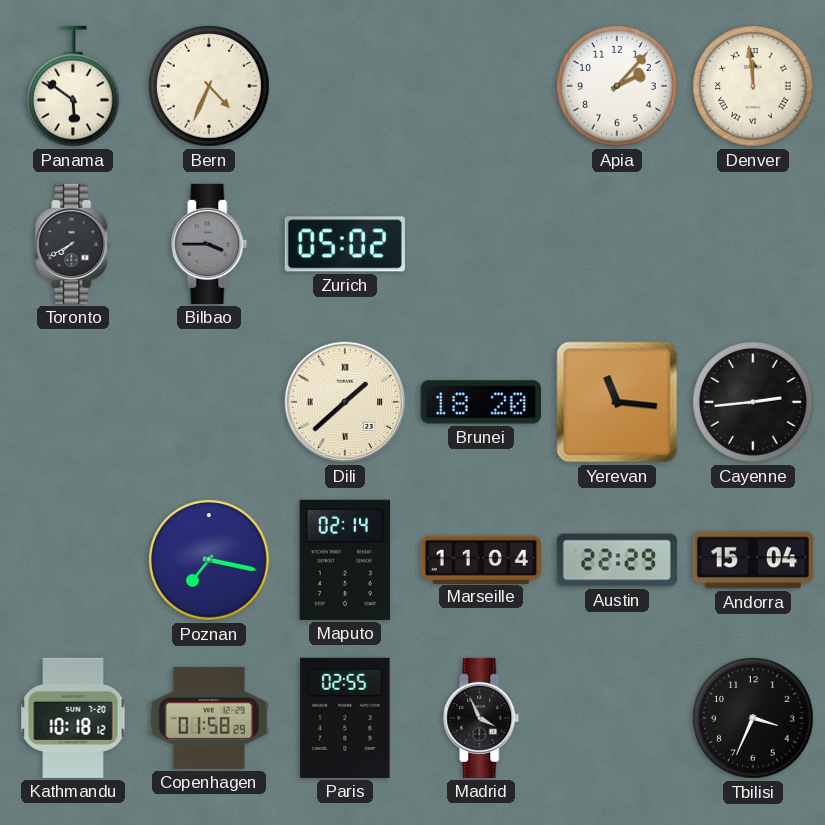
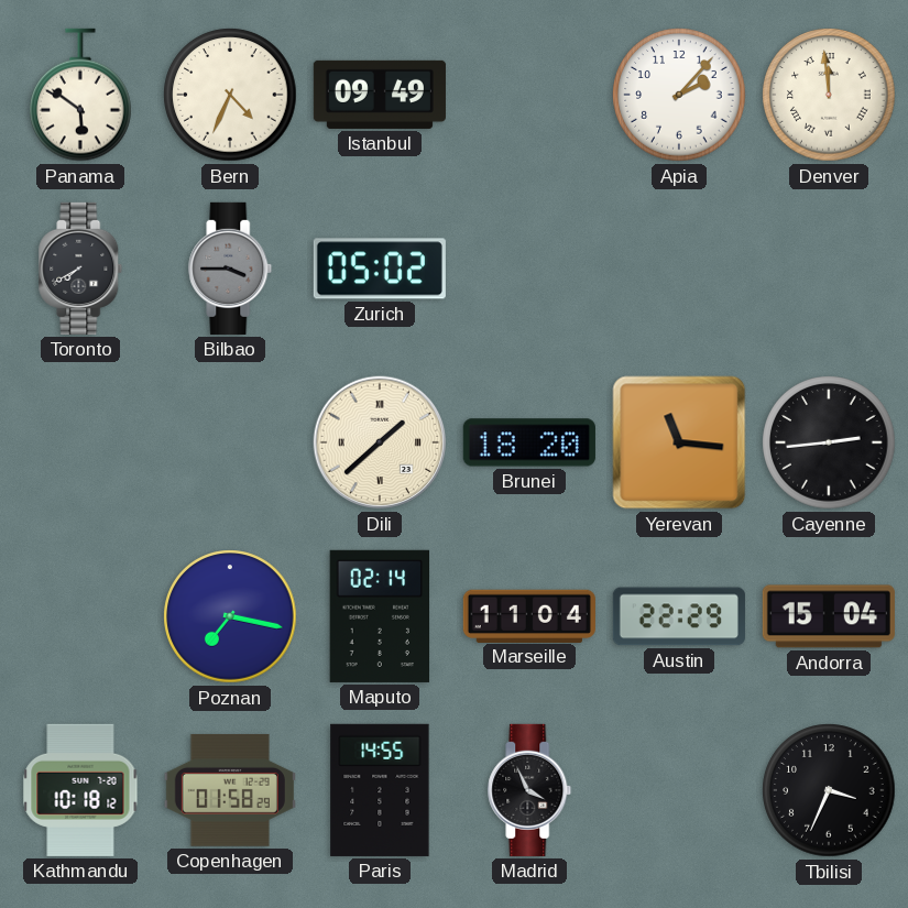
Istanbul: none -> 09:49
Paris: 02:55 -> 14:55
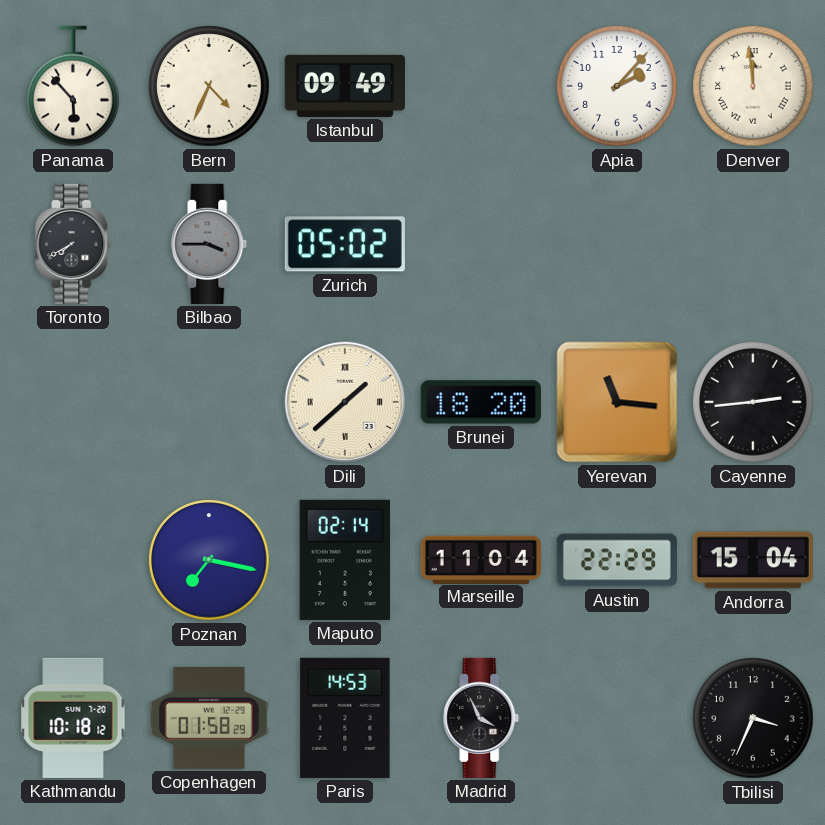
Panama: 5:51 -> 5:53
Paris: 14:55 -> 14:53
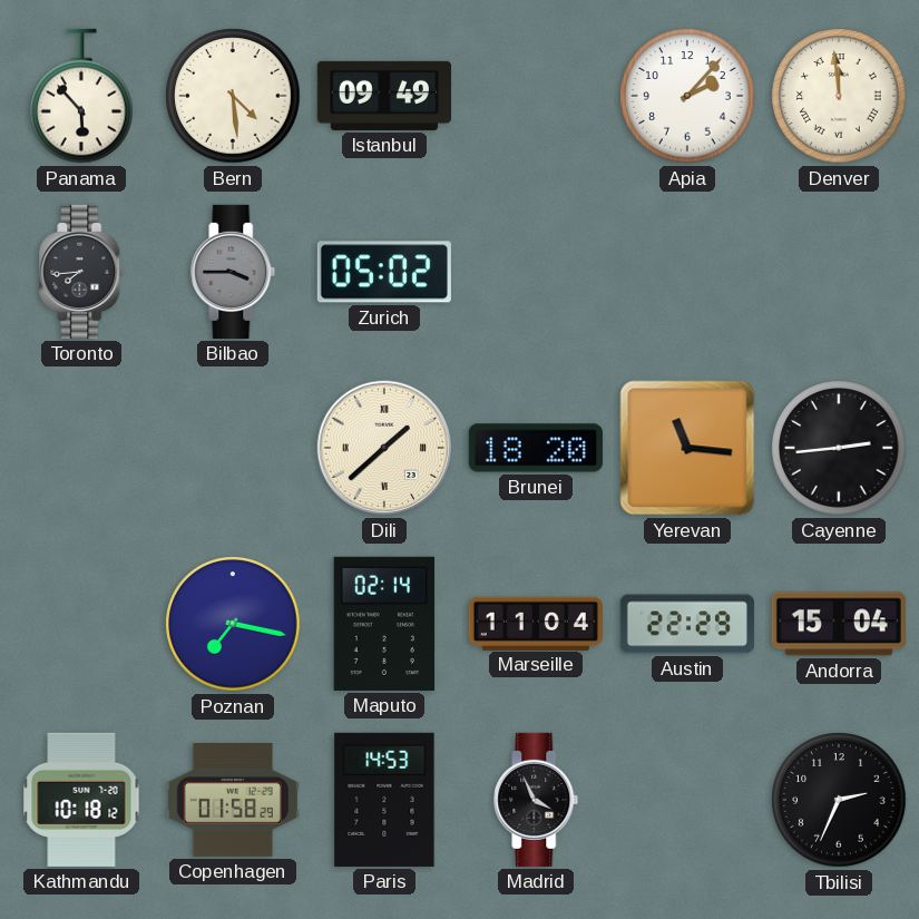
Bern: 4:34 -> 4:29
Toronto: 7:40 -> 7:44
Tbilisi: 3:34 -> 2:34
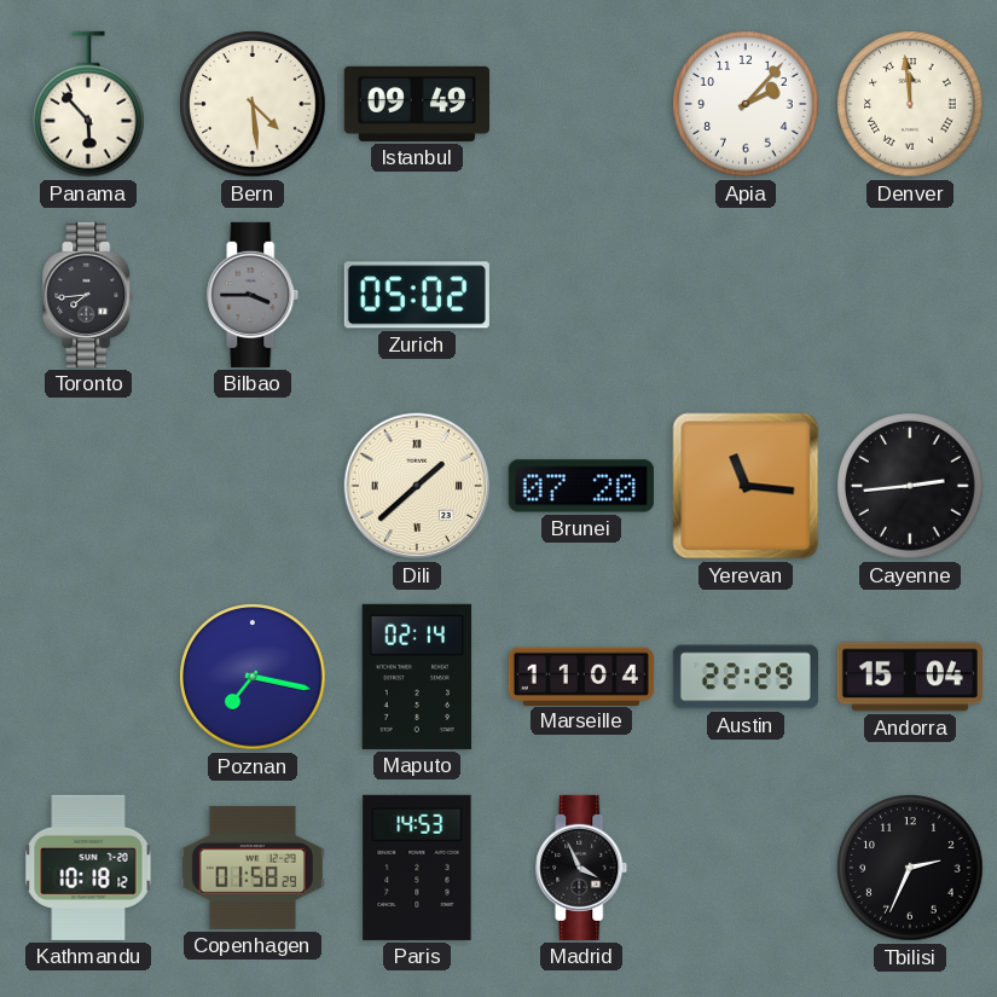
Brunei: 18:20 -> 07:20
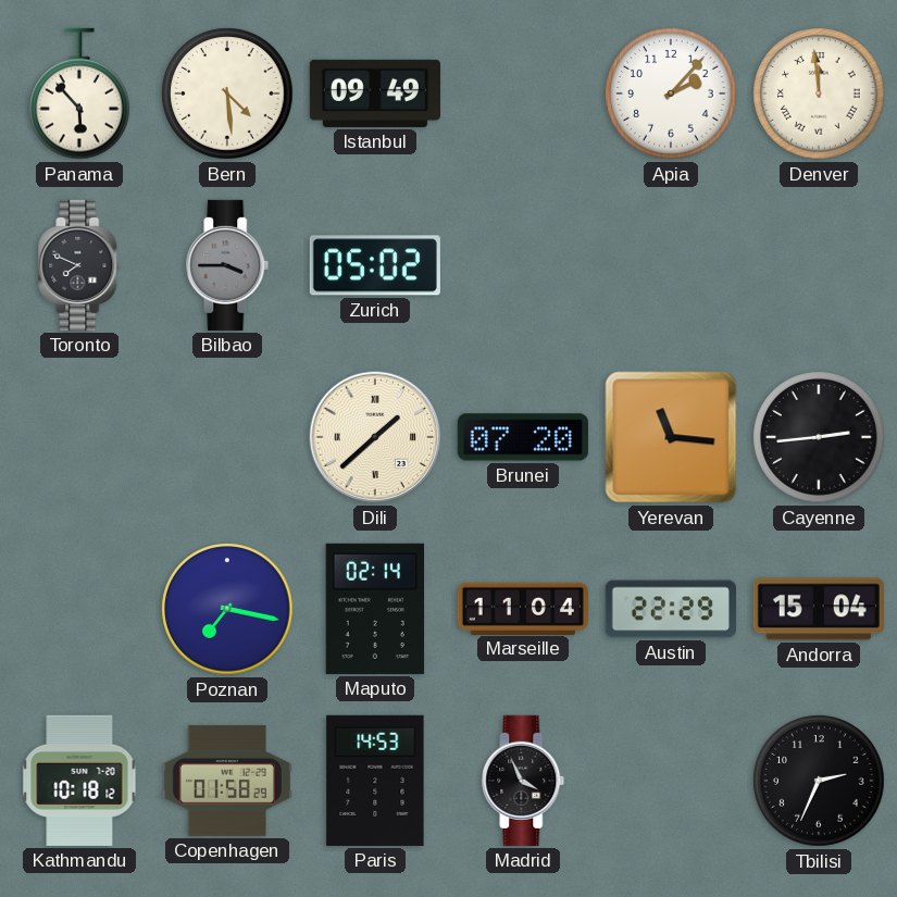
Toronto: 7:44 -> 7:49
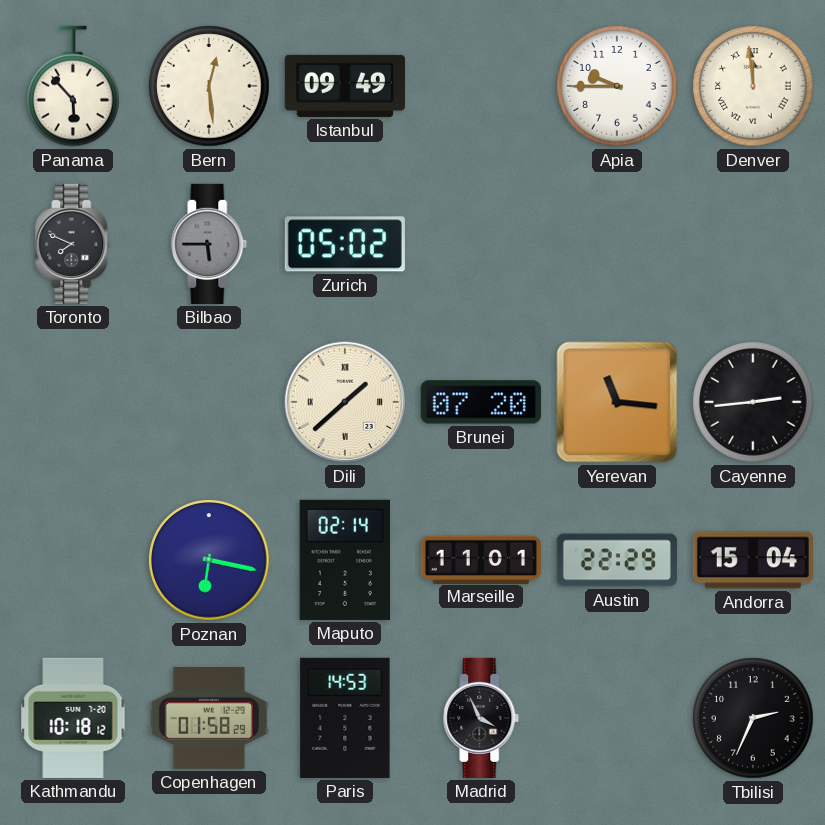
Bern: 4:29 -> 12:29
Apia: 2:07 -> 9:45
Bilbao: 3:45 -> 5:45
Poznan: 7:17 -> 6:17
Marseille: 11:04 -> 11:01
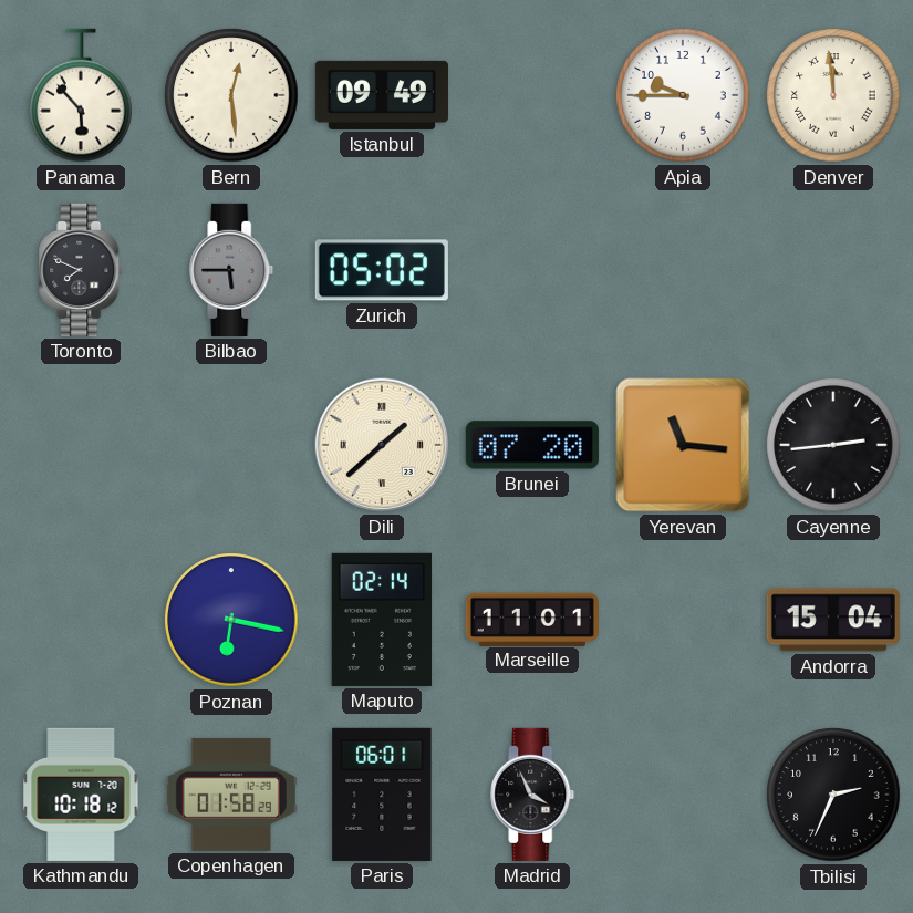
Austin: 22:29 -> none
Paris: 14:53 -> 06:01
